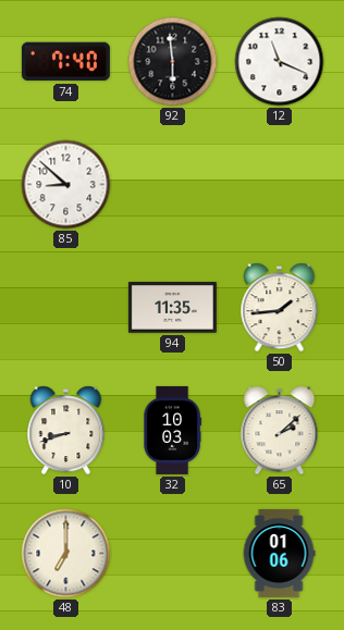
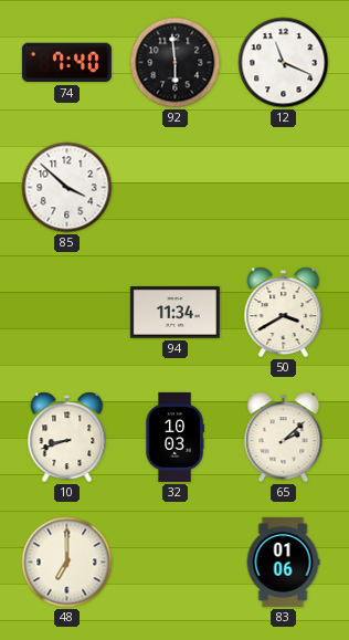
85: 8:52 -> 3:52
94: 11:35 -> 11:34
50: 1:44 -> 3:40
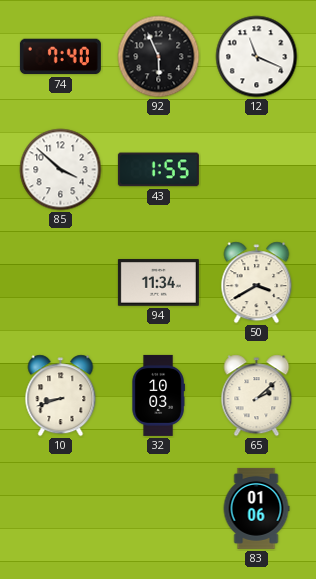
92: 5:59 -> 5:56
43: none -> 1:55
48: 7:00 -> none
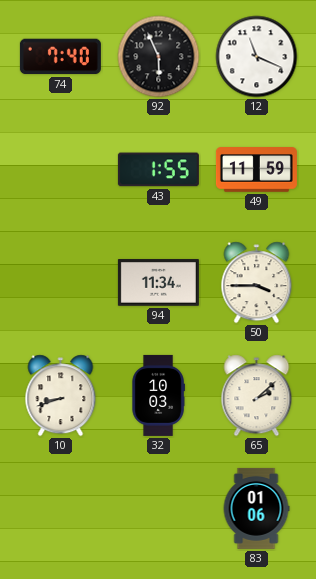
85: 3:52 -> none
49: none -> 11:59
50: 3:40 -> 3:45
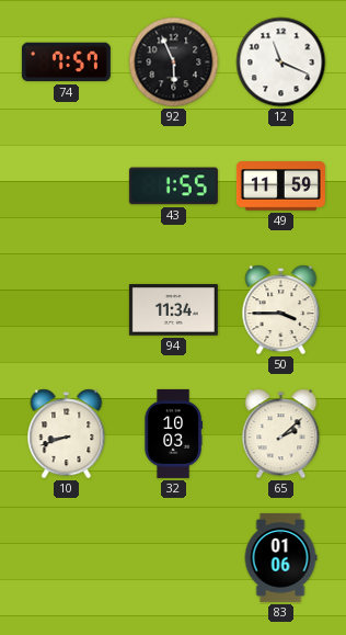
74: 7:40 -> 7:57
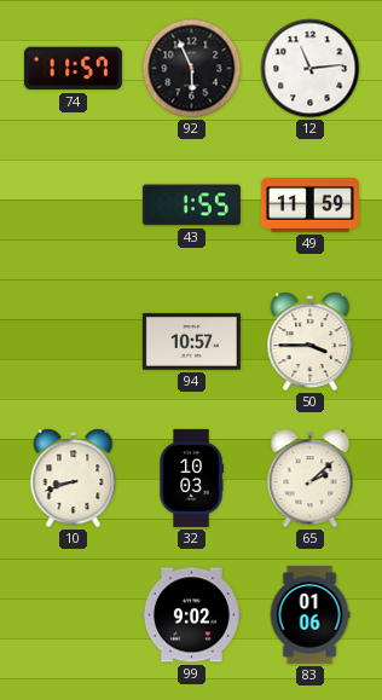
74: 7:57 -> 11:57
12: 11:19 -> 11:14
94: 11:34 -> 10:57
99: none -> 9:02
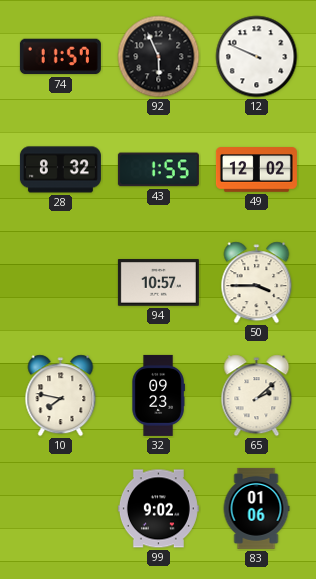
12: 11:14 -> 9:49
28: none -> 8:32
49: 11:59 -> 12:02
10: 8:42 -> 7:47
32: 10:03 -> 09:23
